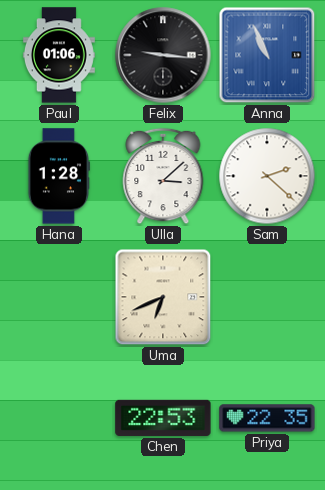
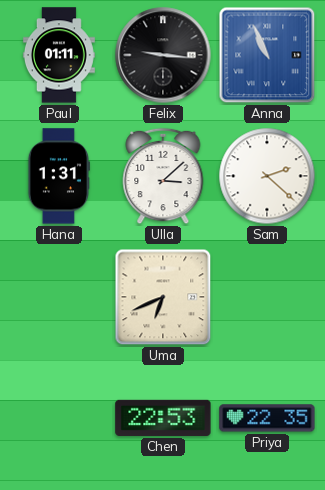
Paul: 01:06 -> 01:11
Hana: 1:28 -> 1:31
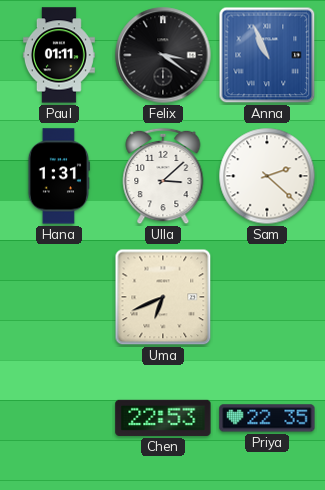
Felix: 9:16 -> 3:21
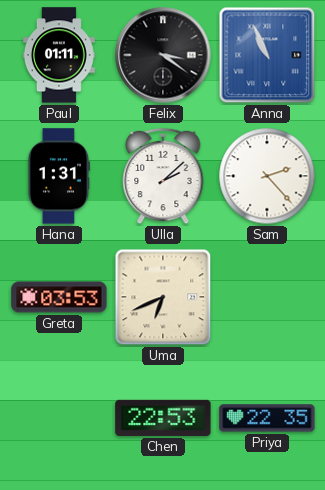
Ulla: 3:08 -> 2:08
Sam: 2:22 -> 2:23
Greta: none -> 03:53
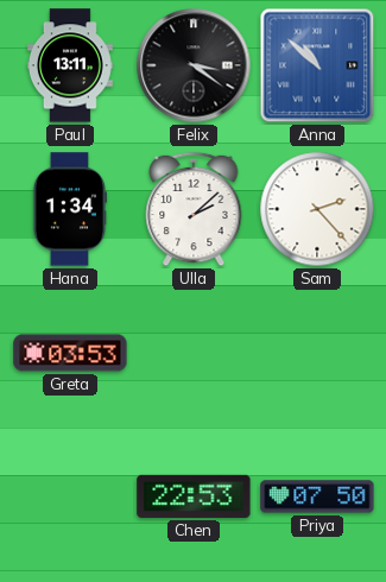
Paul: 01:11 -> 13:11
Anna: 10:56 -> 10:52
Hana: 1:31 -> 1:34
Uma: 6:41 -> none
Priya: 22:35 -> 07:50
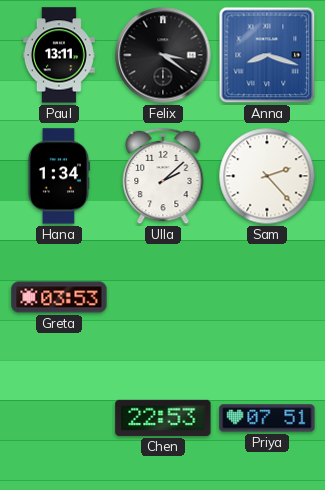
Anna: 10:52 -> 8:18
Priya: 07:50 -> 07:51
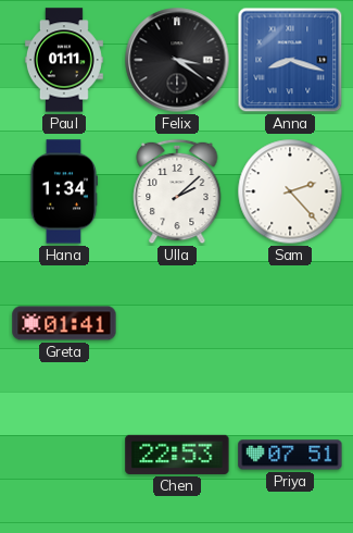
Paul: 13:11 -> 01:11
Greta: 03:53 -> 01:41
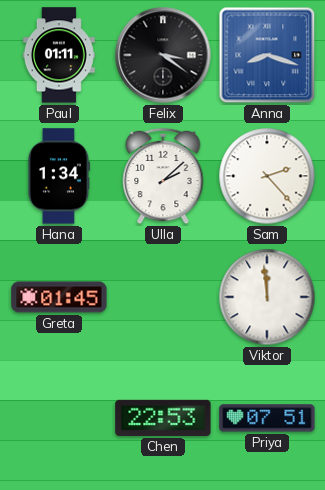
Greta: 01:41 -> 01:45
Viktor: none -> 11:59
